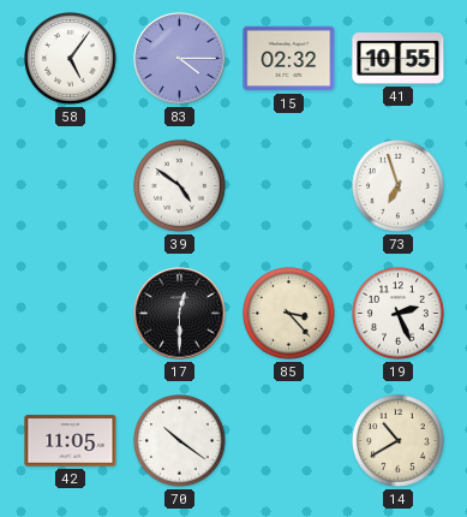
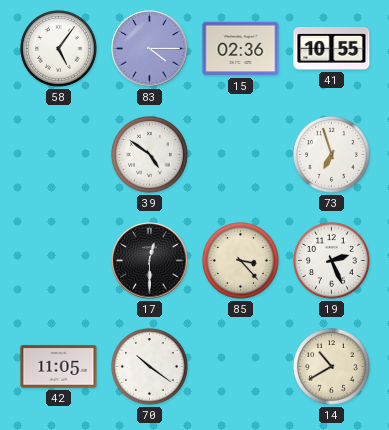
15: 02:32 -> 02:36
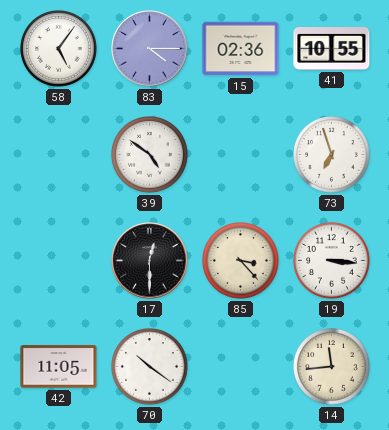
19: 2:26 -> 3:16
14: 10:40 -> 11:44
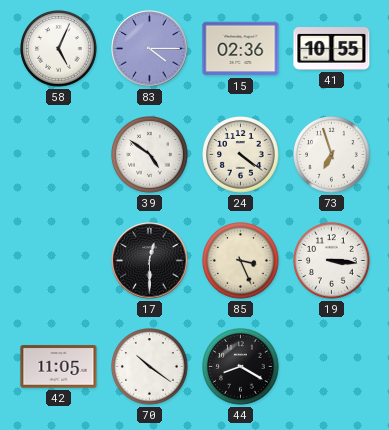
58: 5:06 -> 5:04
24: none -> 4:21
85: 3:23 -> 3:26
44: none -> 8:20
14: 11:44 -> none
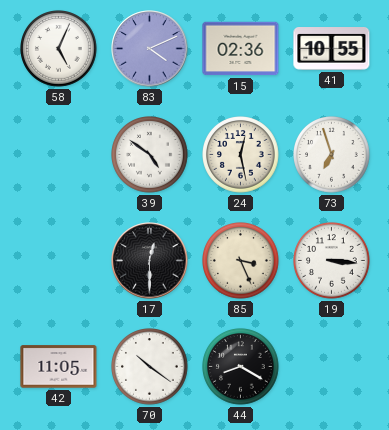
83: 4:15 -> 4:11
24: 4:21 -> 12:28
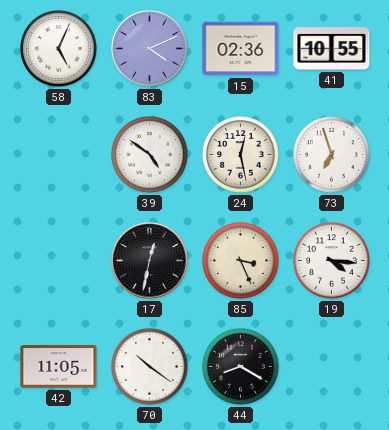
17: 12:30 -> 12:32
19: 3:16 -> 4:16
